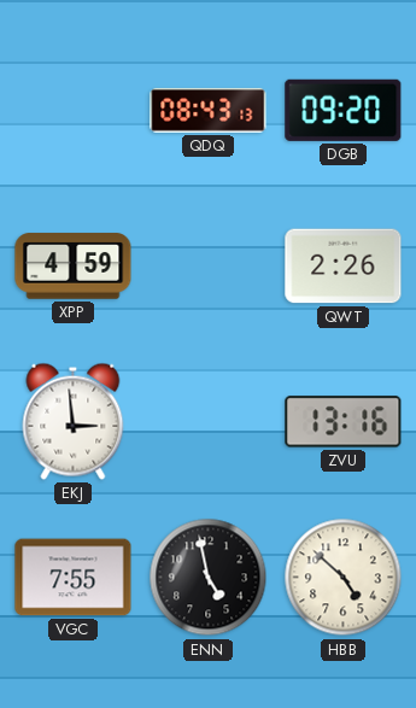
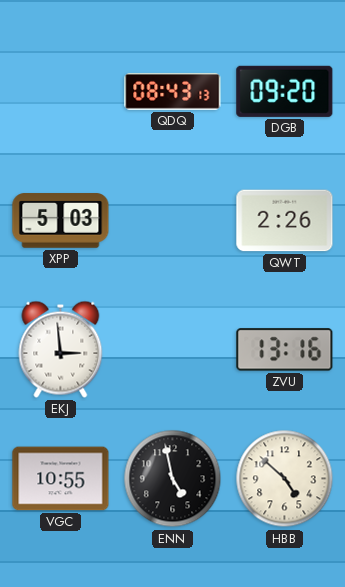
XPP: 4:59 -> 5:03
VGC: 7:55 -> 10:55
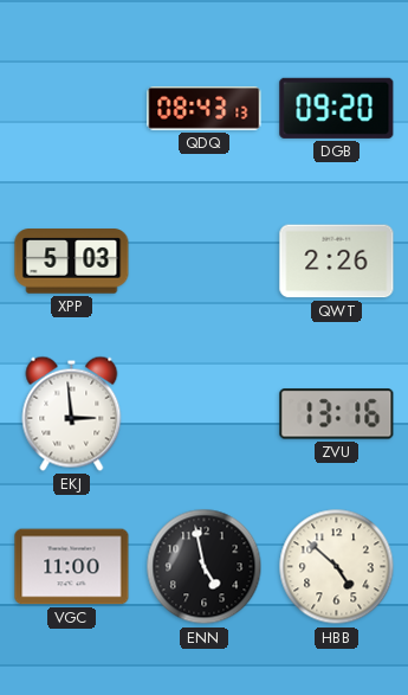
VGC: 10:55 -> 11:00
